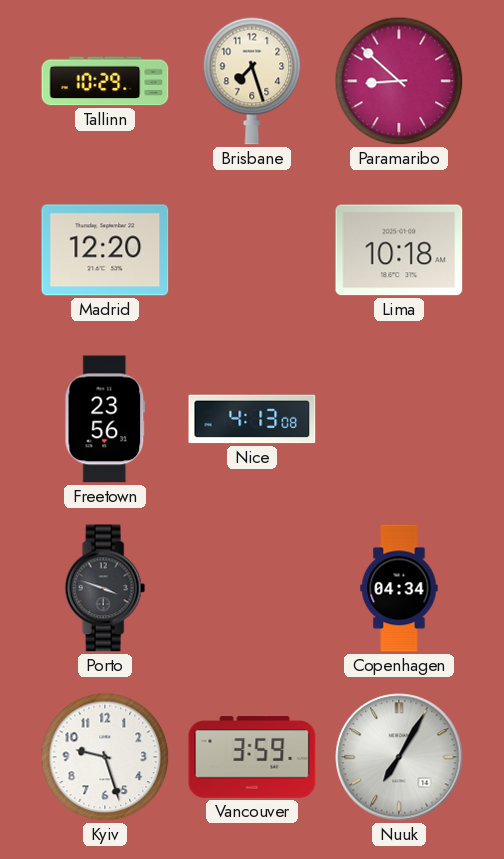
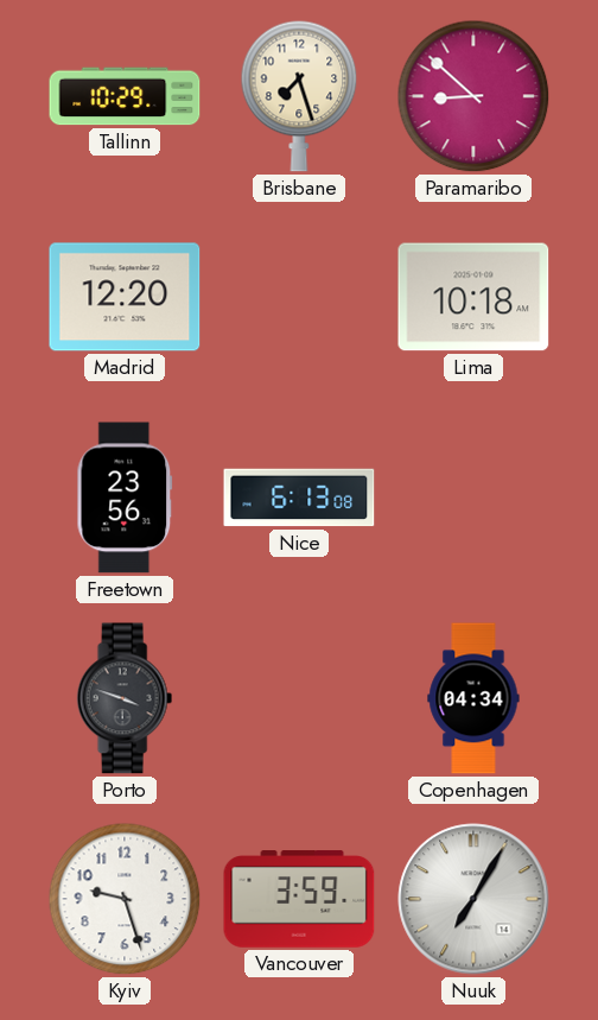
Nice: 4:13 -> 6:13
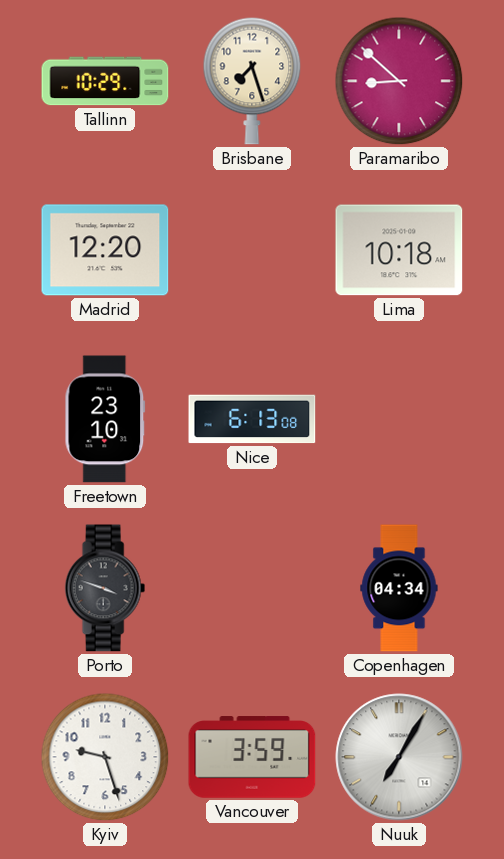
Freetown: 23:56 -> 23:10
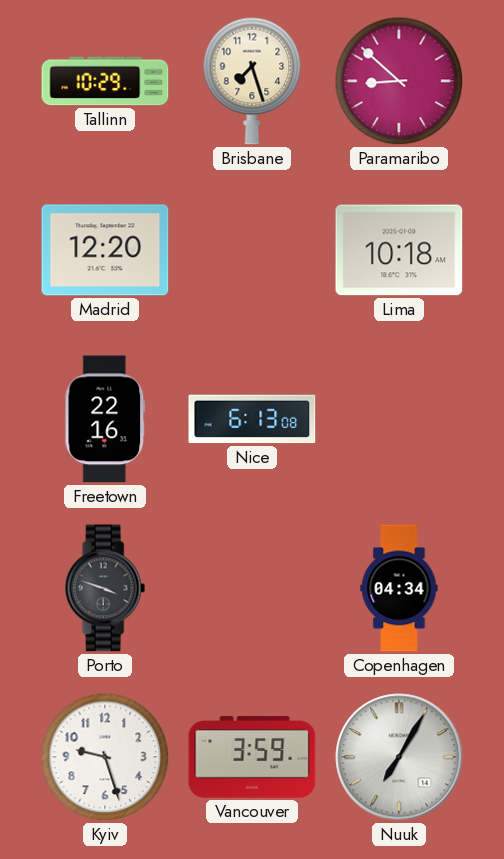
Freetown: 23:10 -> 22:16
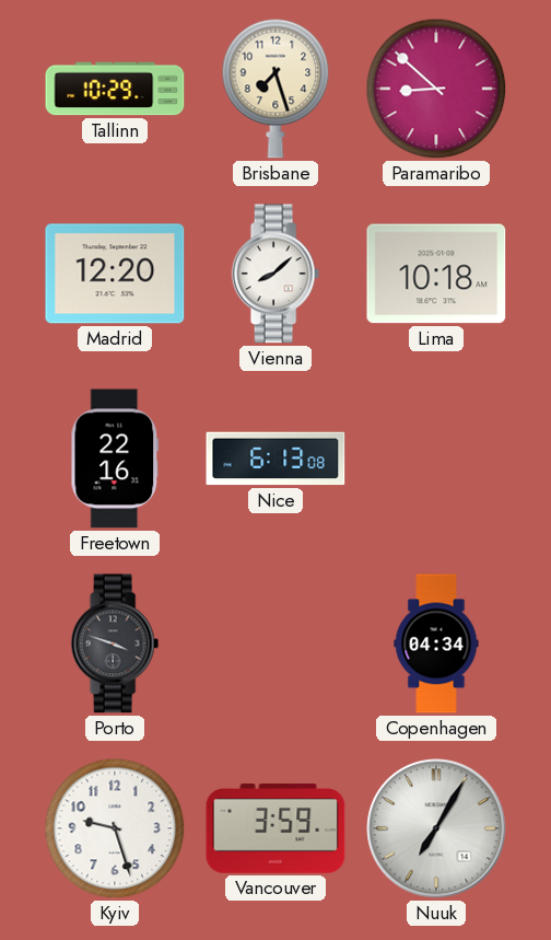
Vienna: none -> 8:08
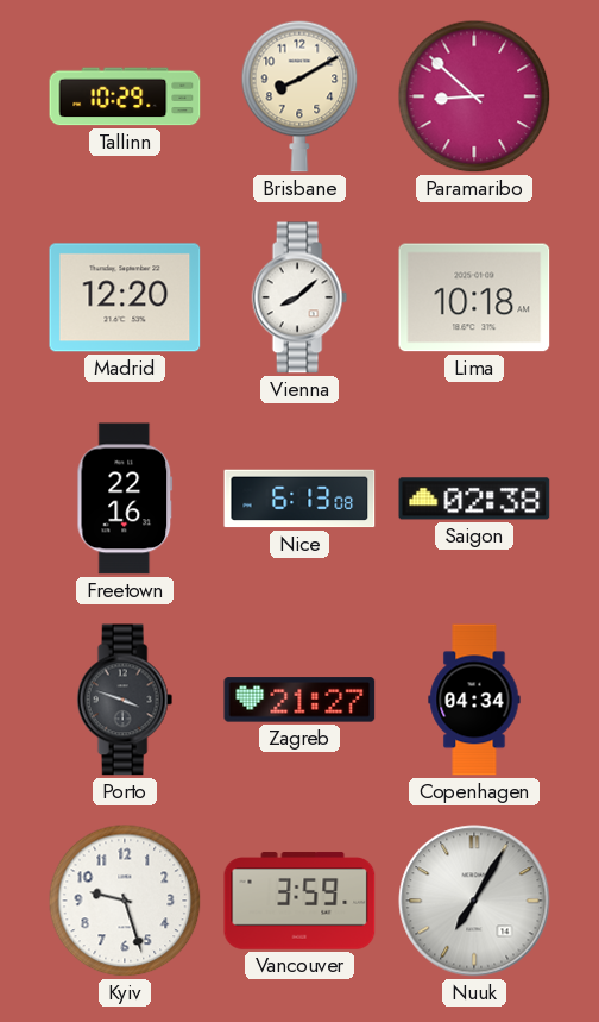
Brisbane: 7:27 -> 8:10
Saigon: none -> 02:38
Zagreb: none -> 21:27
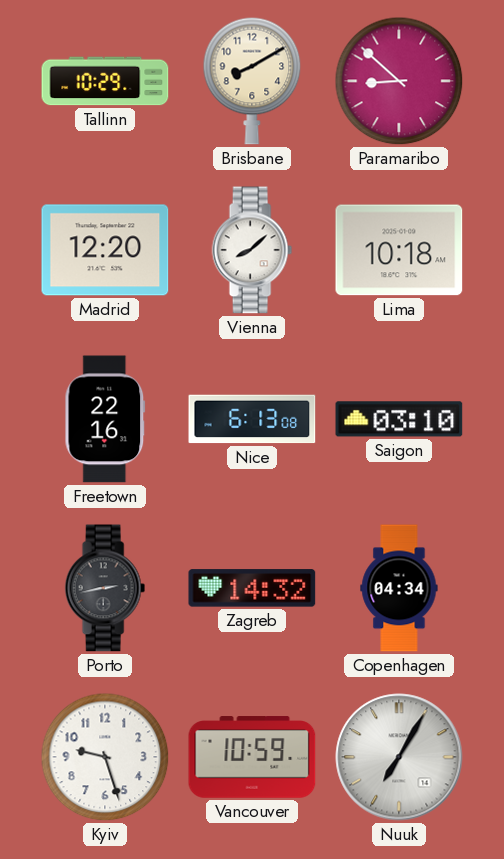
Saigon: 02:38 -> 03:10
Porto: 3:48 -> 2:43
Zagreb: 21:27 -> 14:32
Vancouver: 3:59 -> 10:59
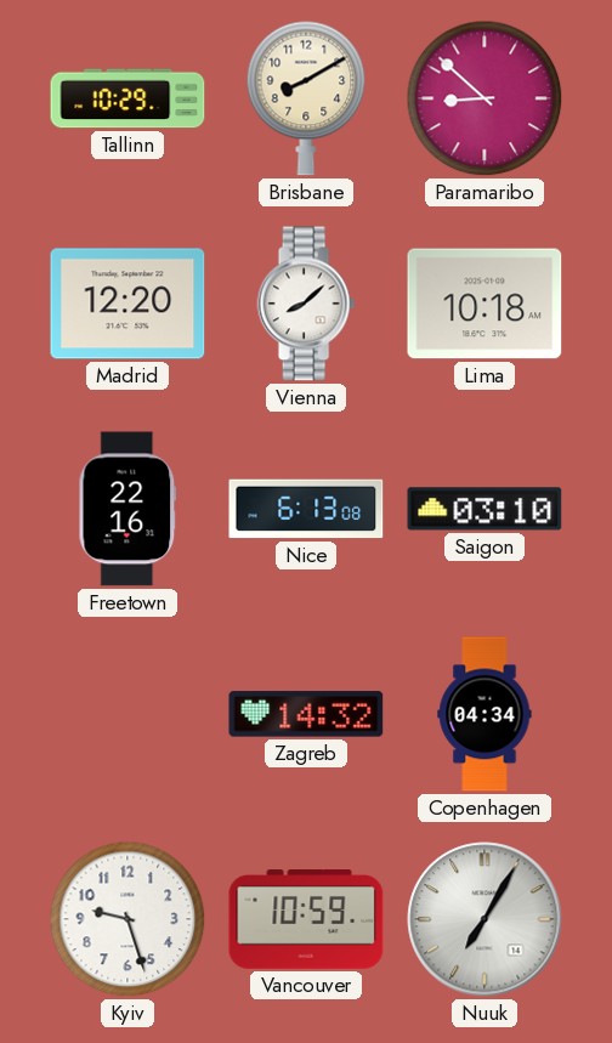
Porto: 2:43 -> none
